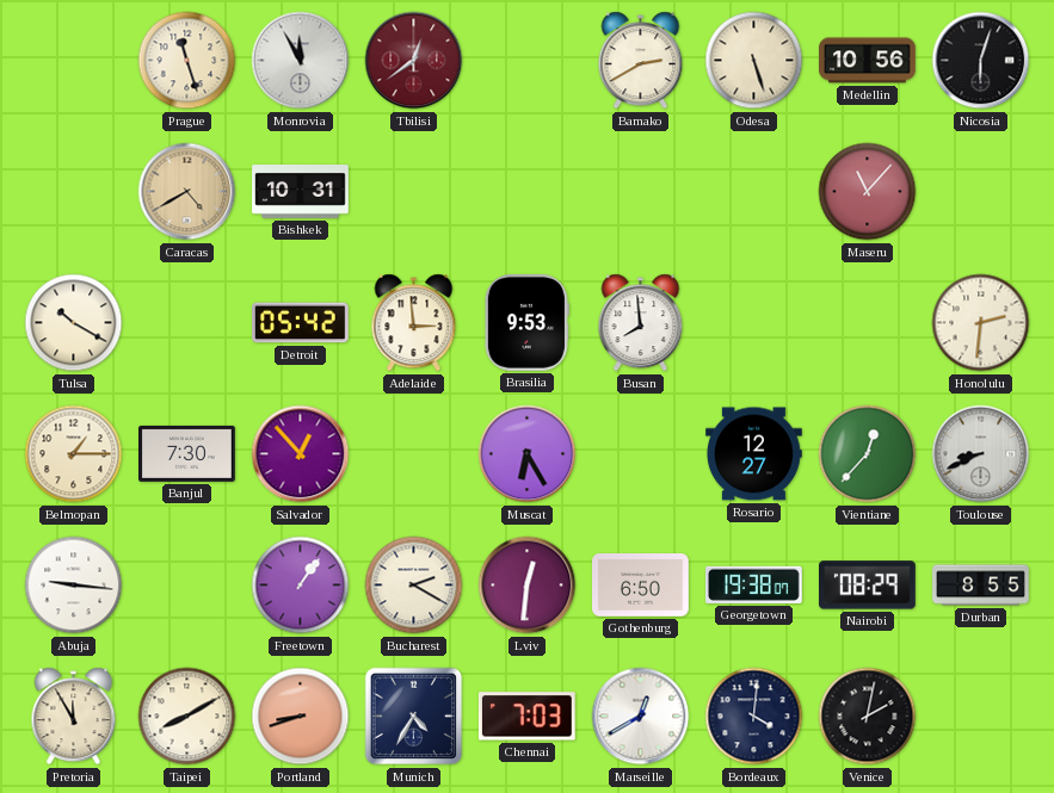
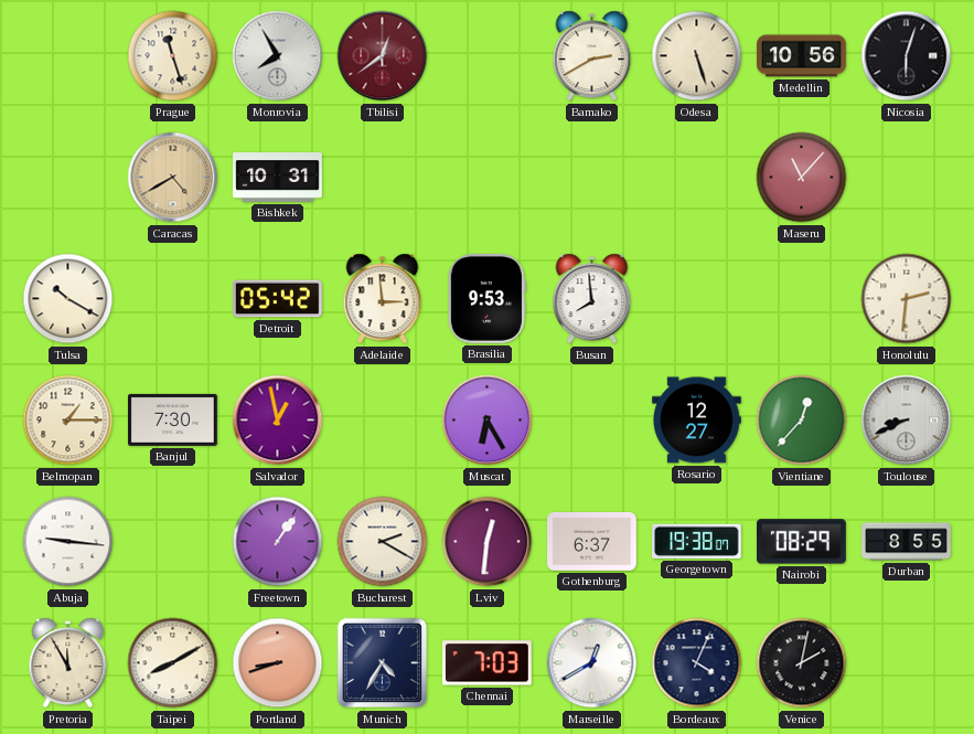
Monrovia: 11:55 -> 7:55
Salvador: 12:53 -> 12:58
Gothenburg: 6:50 -> 6:37
Bordeaux: 4:01 -> 4:04
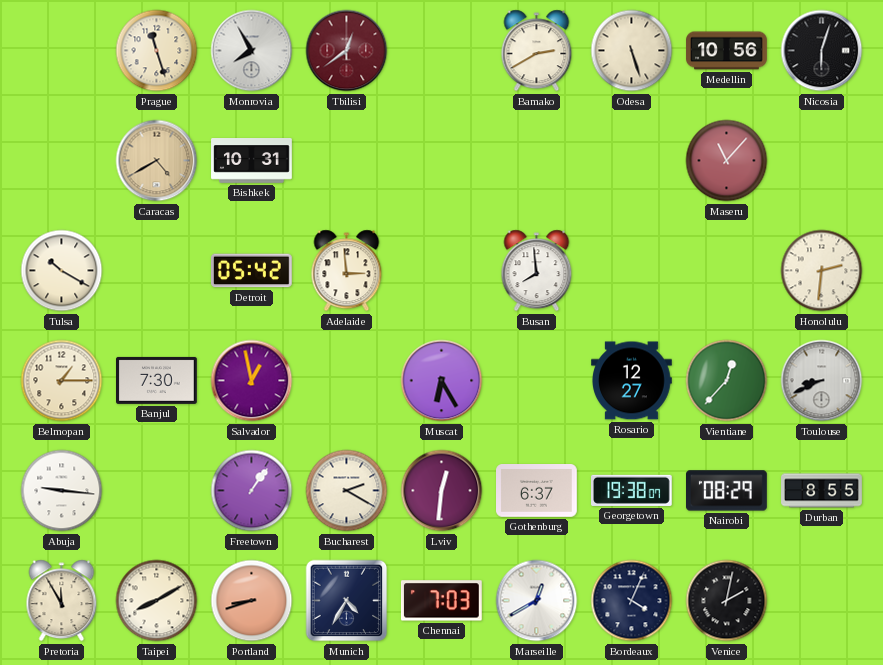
Brasilia: 9:53 -> none
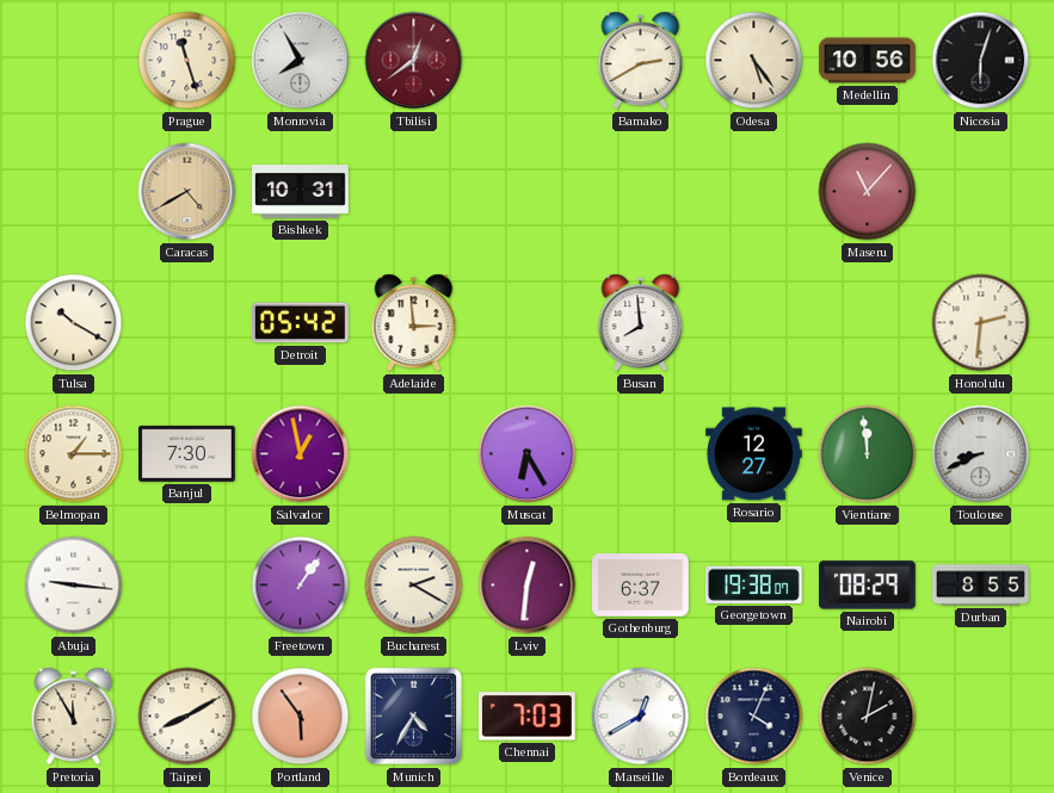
Odesa: 5:27 -> 5:24
Vientiane: 12:37 -> 11:59
Portland: 8:42 -> 5:54
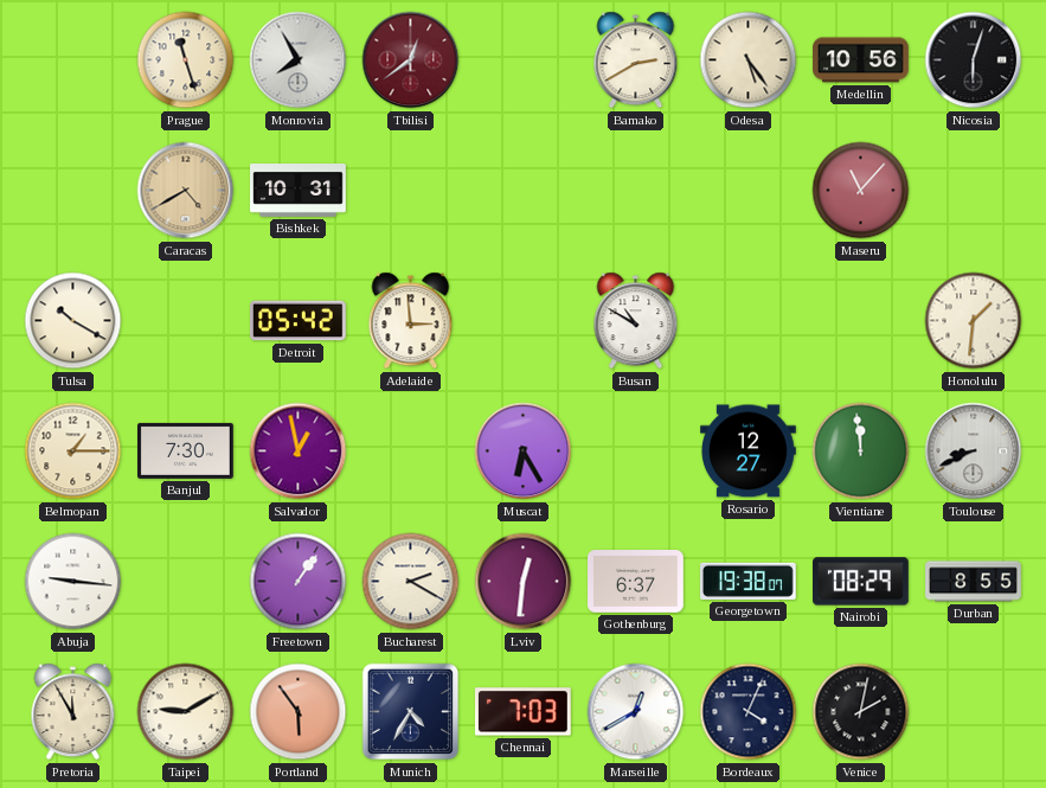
Busan: 7:59 -> 10:50
Honolulu: 2:31 -> 1:31
Taipei: 8:10 -> 9:10
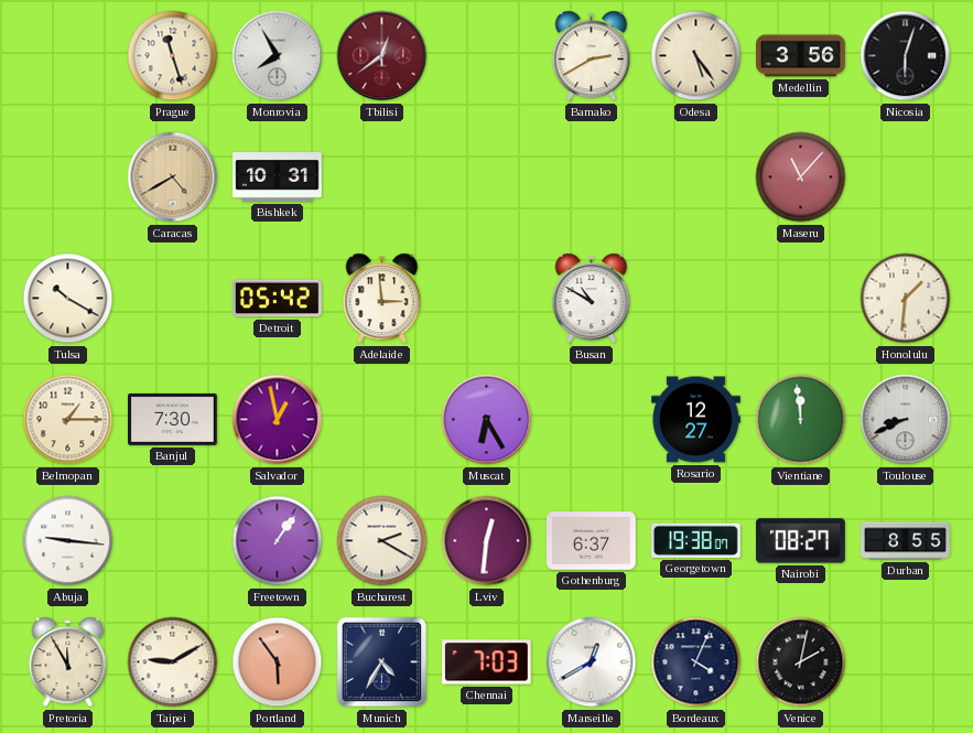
Medellin: 10:56 -> 3:56
Nairobi: 08:29 -> 08:27
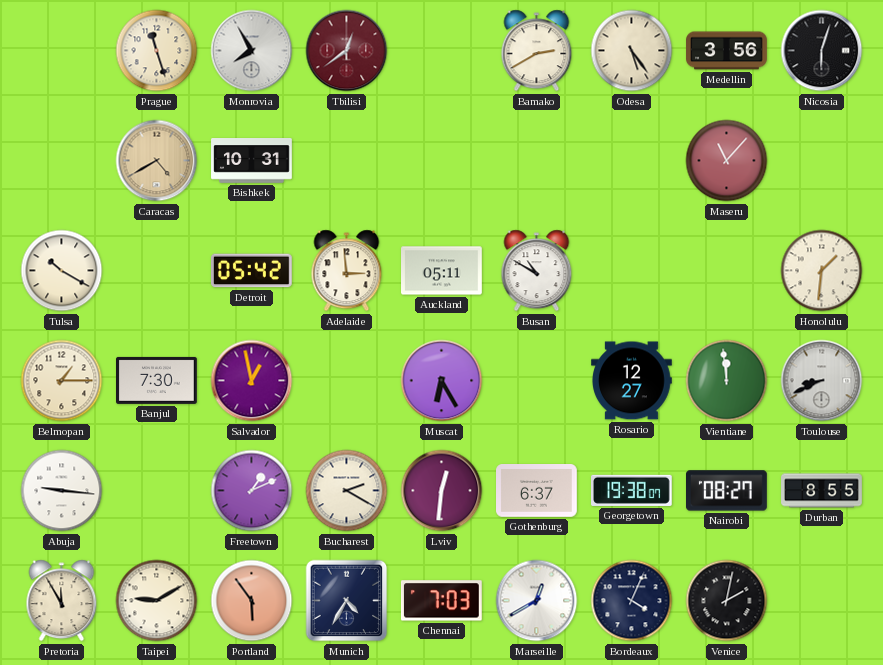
Auckland: none -> 05:11
Freetown: 1:06 -> 1:11
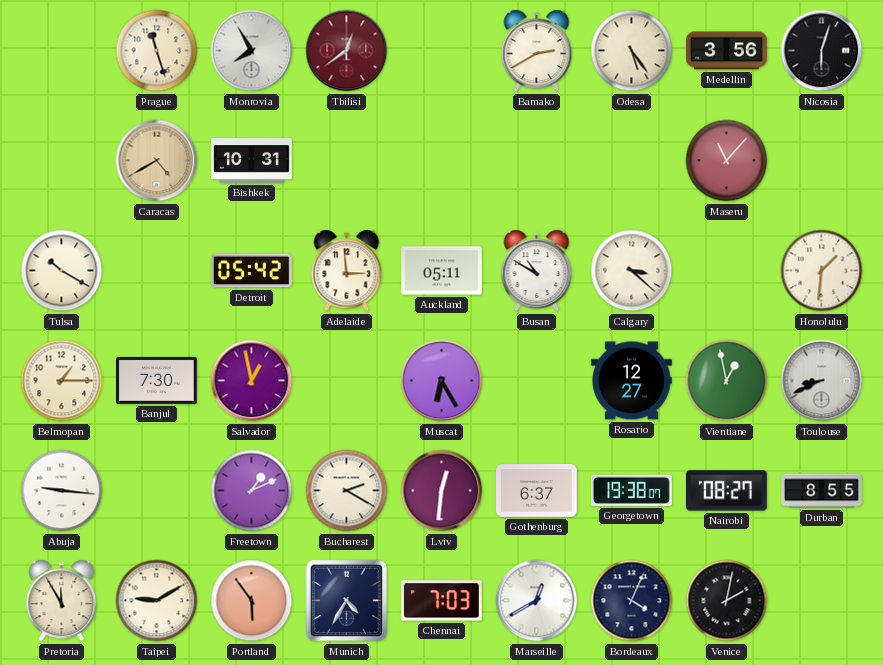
Calgary: none -> 3:22
Vientiane: 11:59 -> 12:58
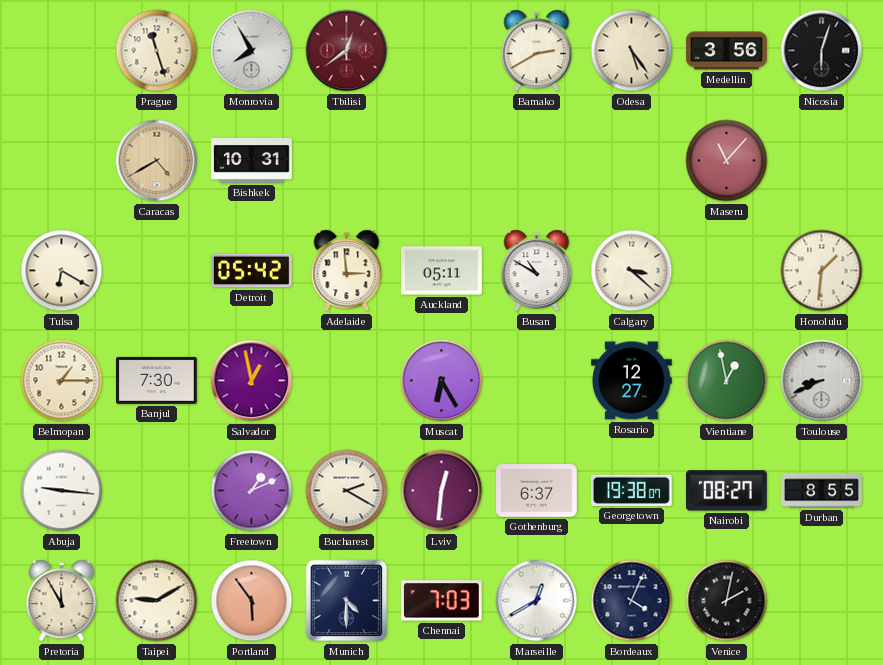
Tulsa: 10:20 -> 6:20
Munich: 4:35 -> 4:30
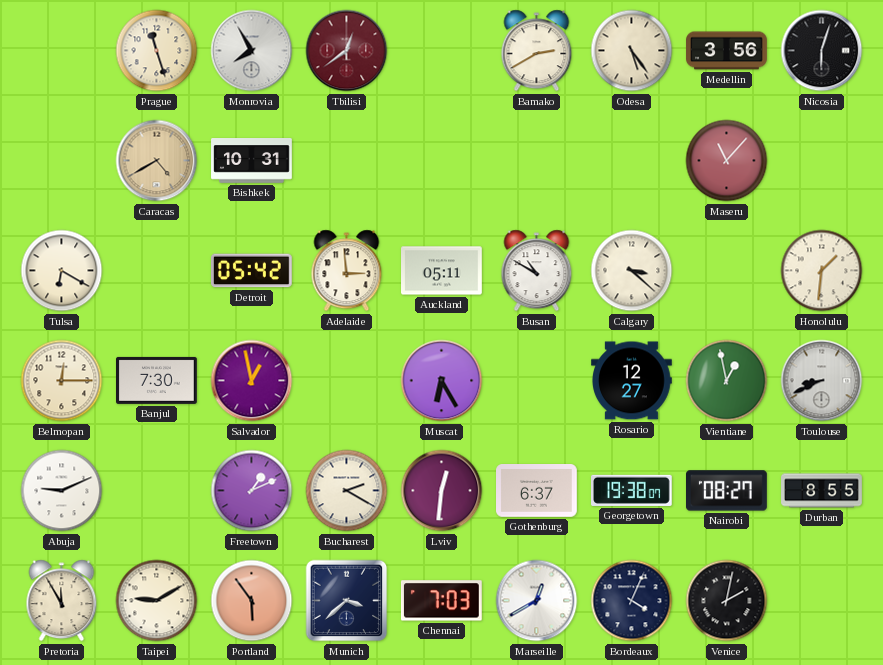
Belmopan: 1:15 -> 12:15
Abuja: 9:16 -> 9:11
Munich: 4:30 -> 3:38
